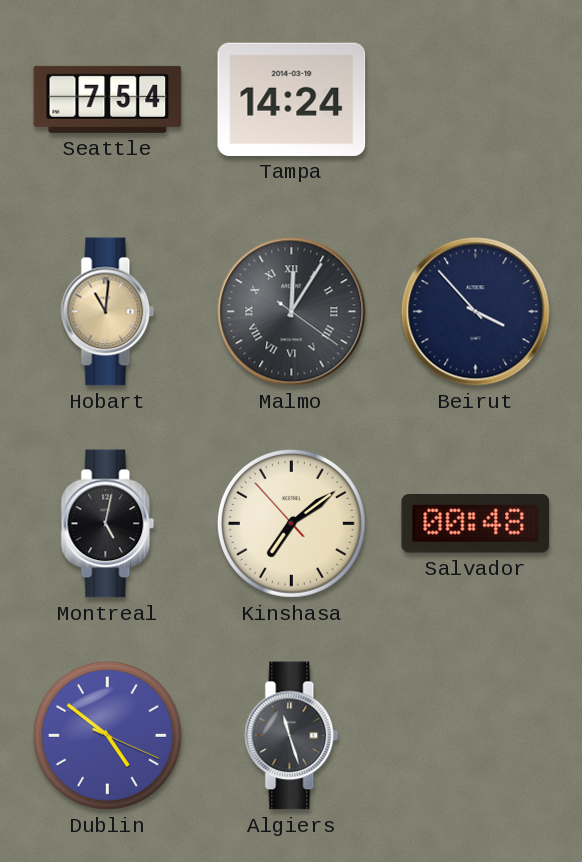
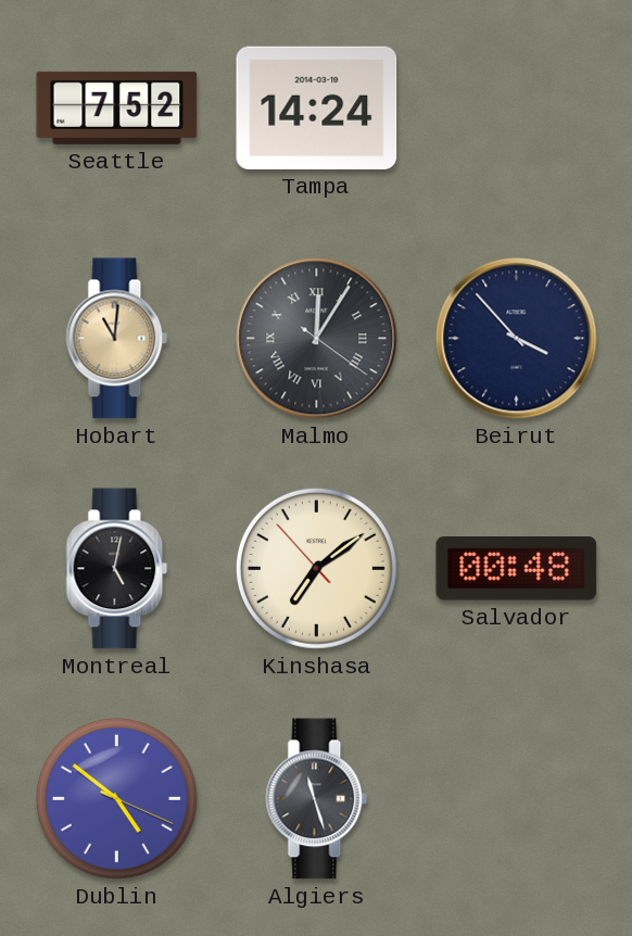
Seattle: 7:54 -> 7:52
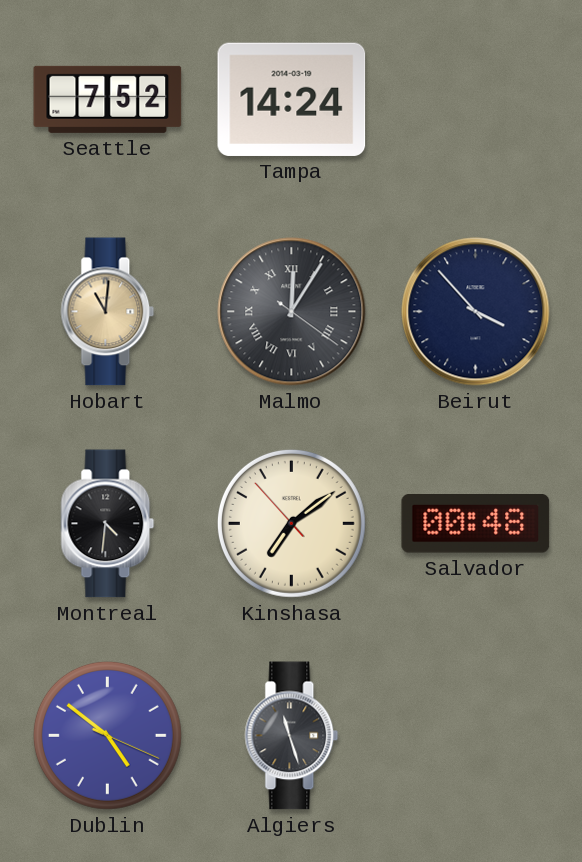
Montreal: 5:02 -> 4:31
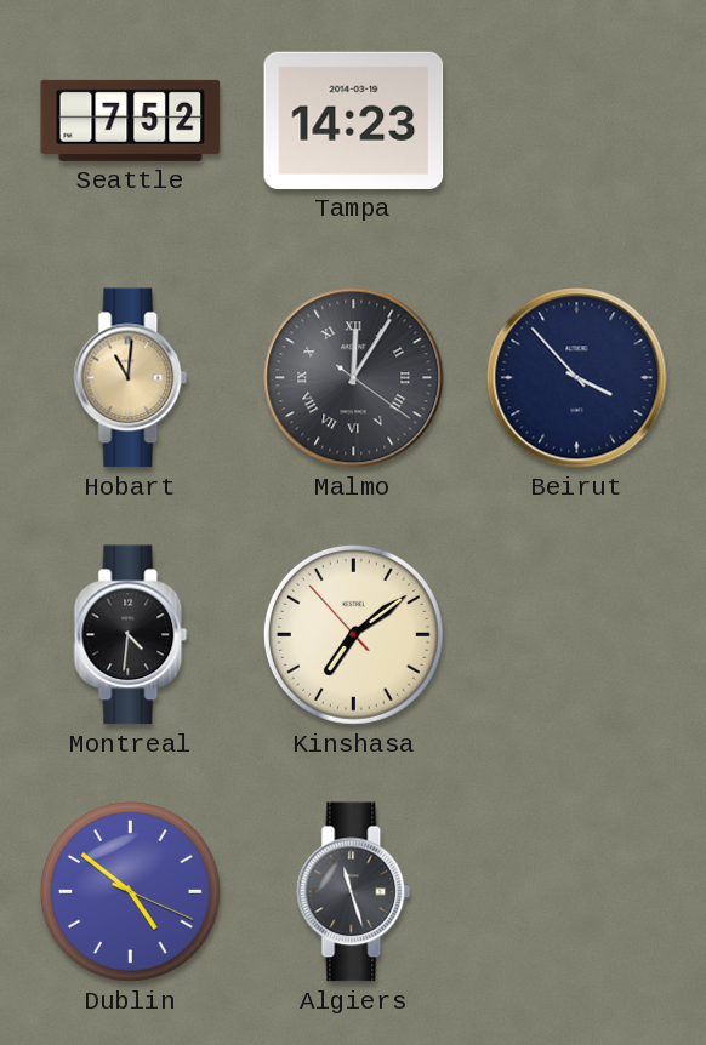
Tampa: 14:24 -> 14:23
Salvador: 00:48 -> none
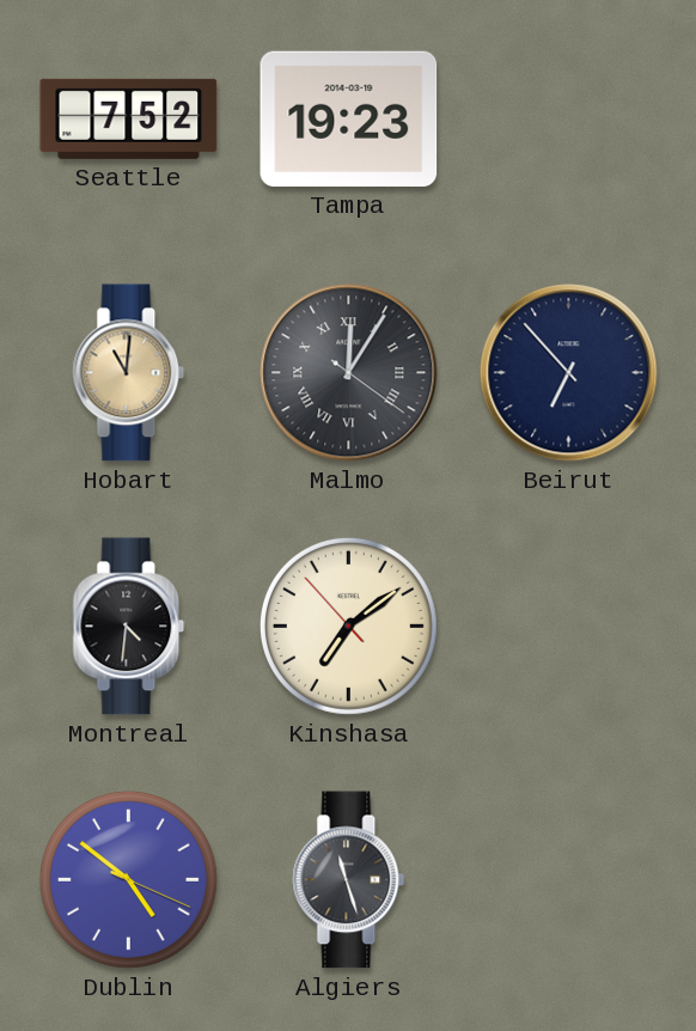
Tampa: 14:23 -> 19:23
Beirut: 3:53 -> 6:53
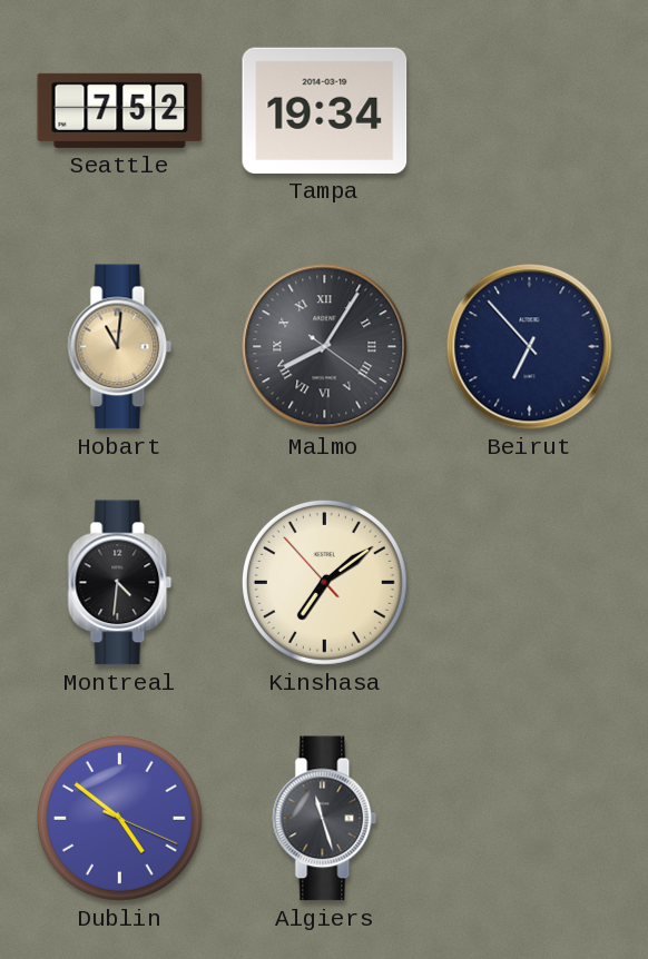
Tampa: 19:23 -> 19:34
Malmo: 12:05 -> 8:05
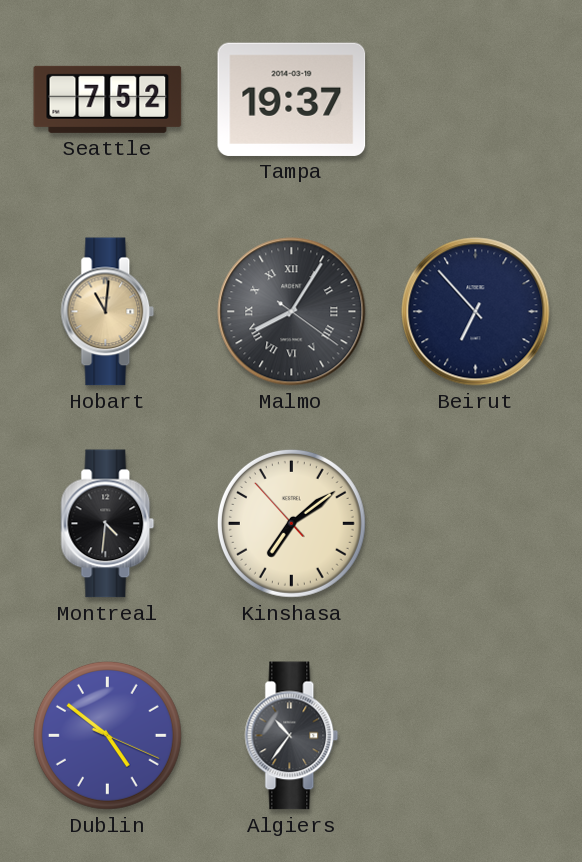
Tampa: 19:34 -> 19:37
Algiers: 11:27 -> 10:36
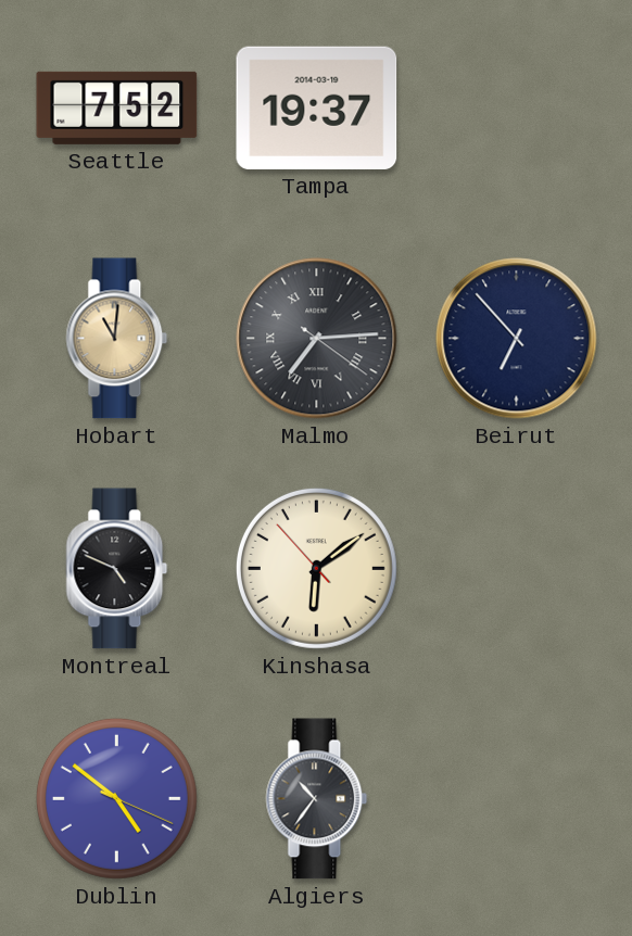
Malmo: 8:05 -> 7:14
Montreal: 4:31 -> 4:49
Kinshasa: 7:08 -> 6:08
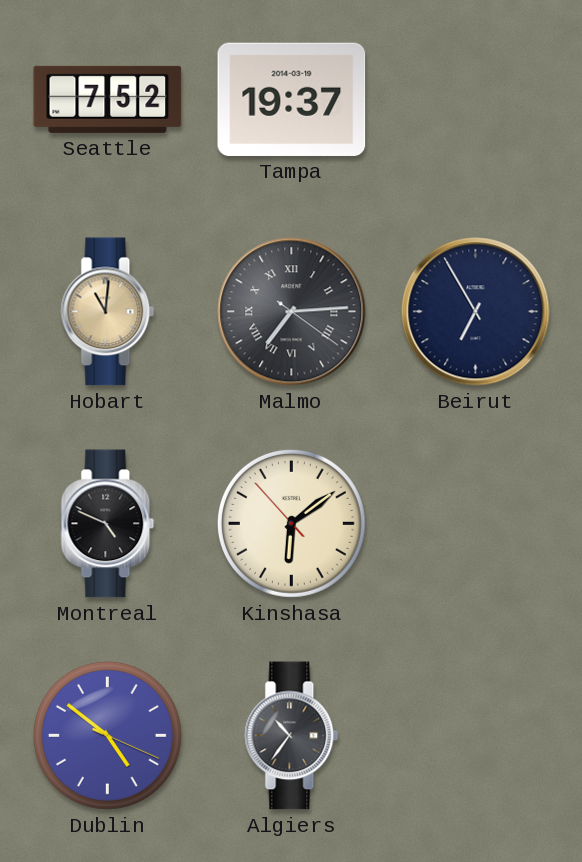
Beirut: 6:53 -> 6:55
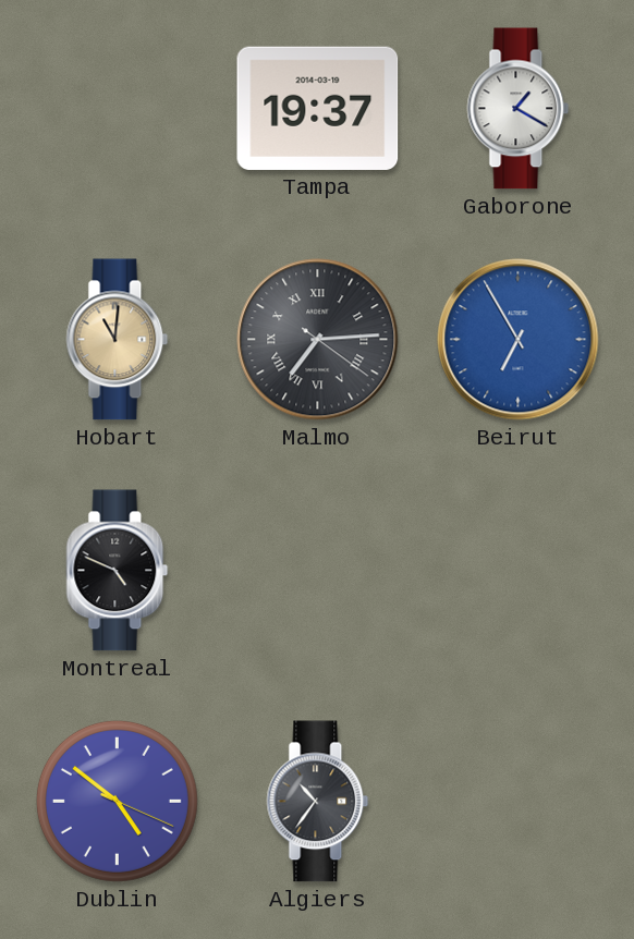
Seattle: 7:52 -> none
Gaborone: none -> 1:20
Beirut dial: navy -> blue
Kinshasa: 6:08 -> none
